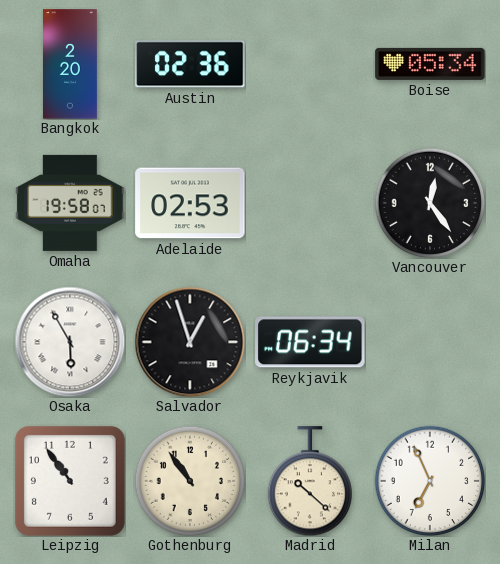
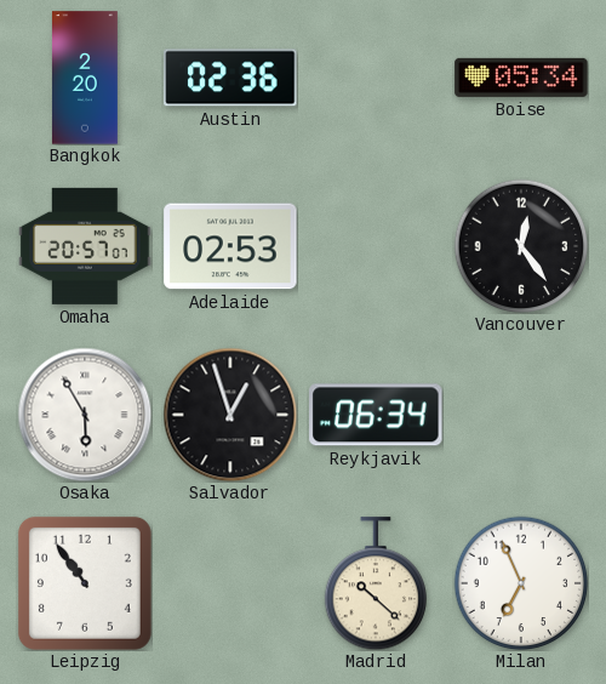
Omaha: 19:58 -> 20:57
Gothenburg: 10:54 -> none
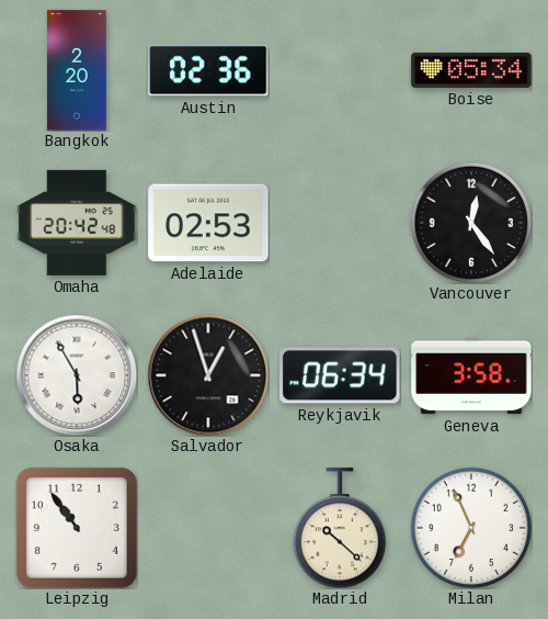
Omaha: 20:57 -> 20:42
Geneva: none -> 3:58
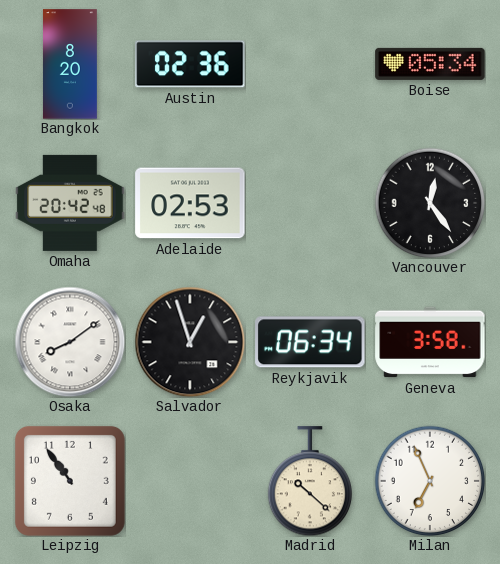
Bangkok: 2:20 -> 8:20
Osaka: 5:55 -> 8:09
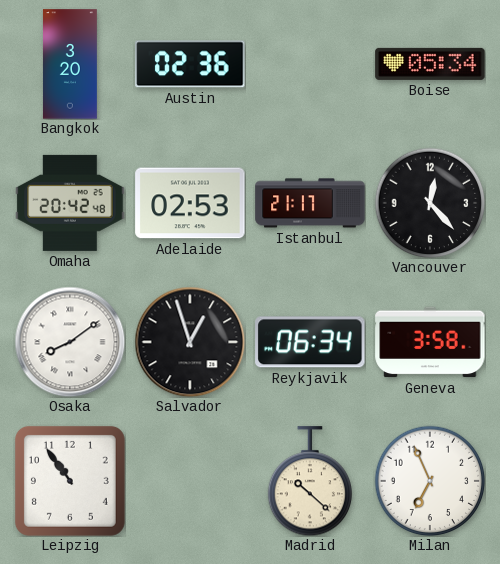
Bangkok: 8:20 -> 3:20
Istanbul: none -> 21:17
Vancouver: 12:24 -> 12:23
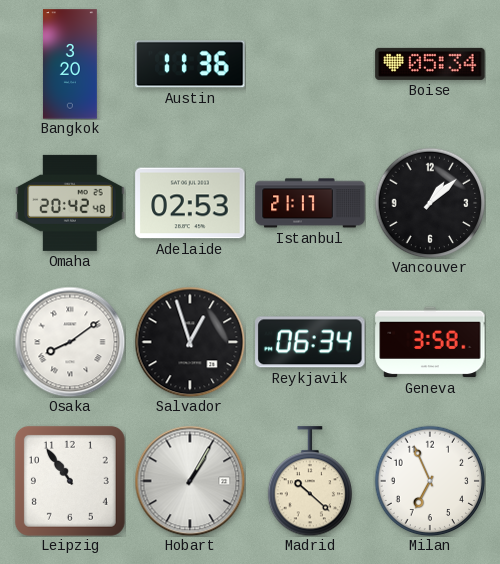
Austin: 02:36 -> 11:36
Vancouver: 12:23 -> 1:08
Hobart: none -> 1:05
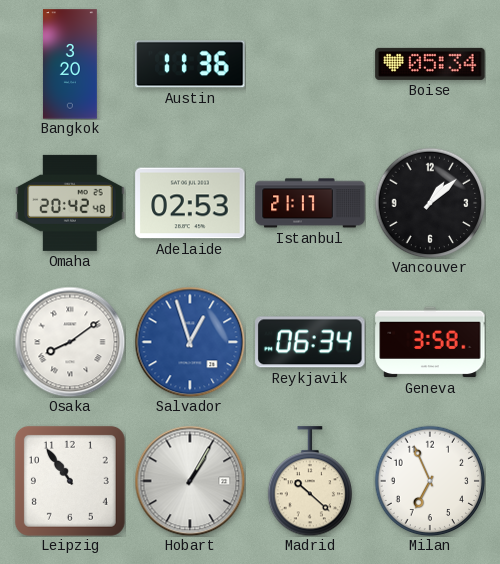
Salvador dial: black -> blue
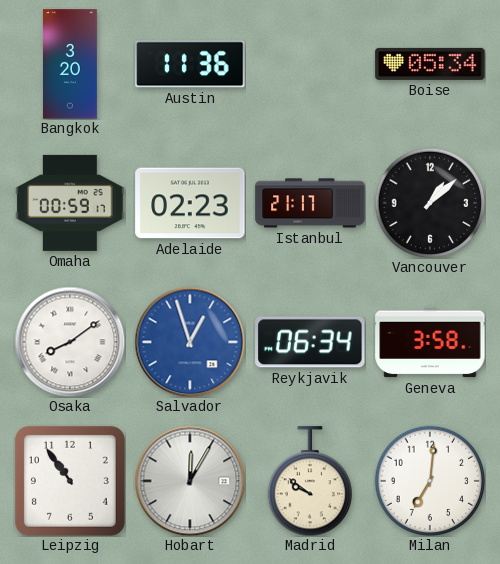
Omaha: 20:42 -> 00:59
Adelaide: 02:53 -> 02:23
Hobart: 1:05 -> 12:05
Madrid: 10:22 -> 9:51
Milan: 6:56 -> 7:01
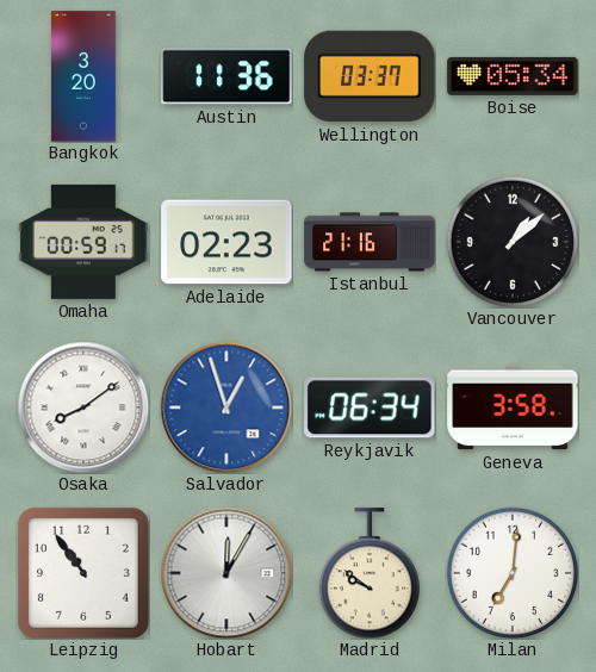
Wellington: none -> 03:37
Istanbul: 21:17 -> 21:16
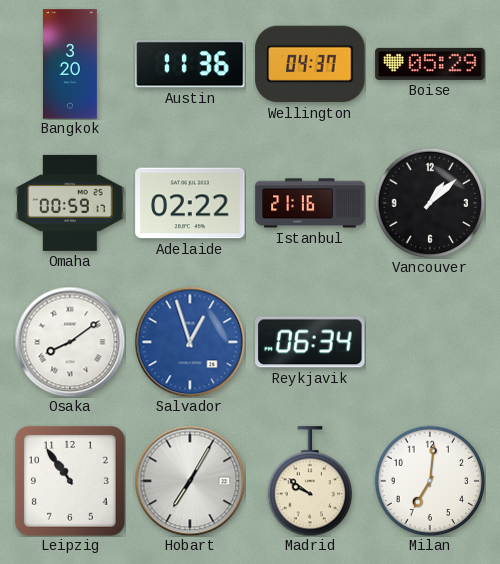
Wellington: 03:37 -> 04:37
Boise: 05:34 -> 05:29
Adelaide: 02:23 -> 02:22
Geneva: 3:58 -> none
Hobart: 12:05 -> 7:05
